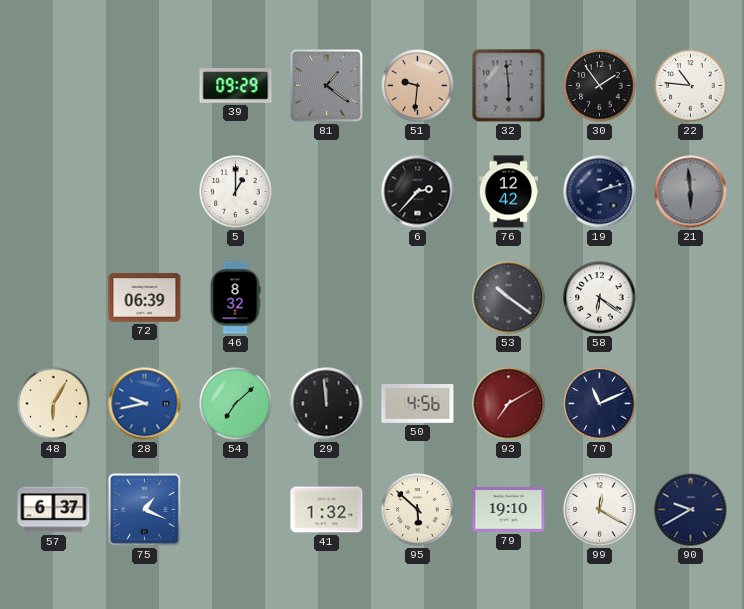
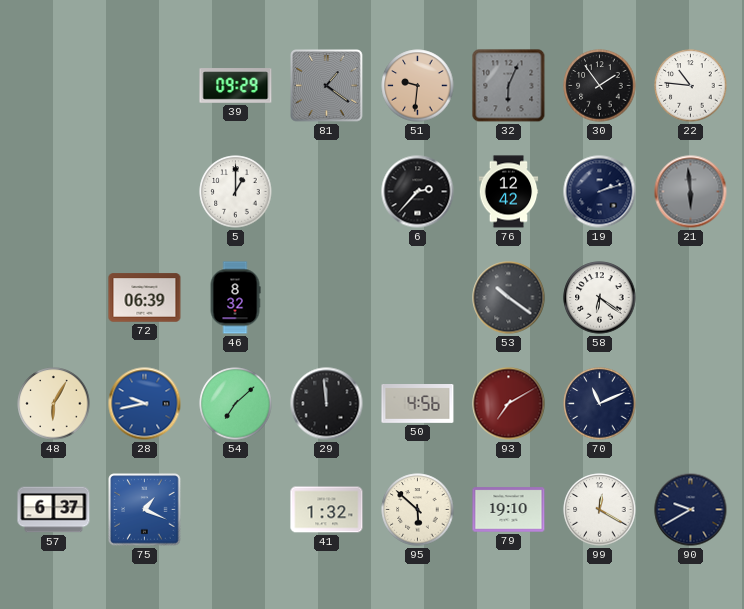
32: 5:59 -> 6:04
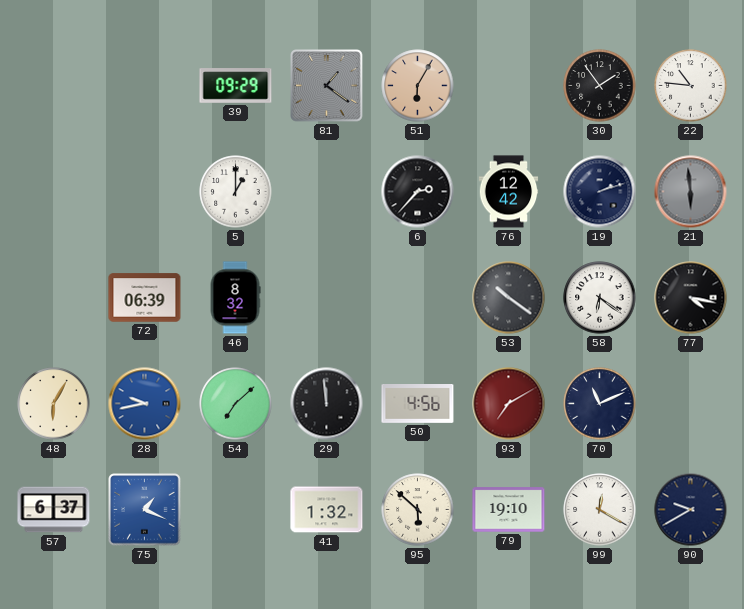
51: 9:31 -> 6:05
32: 6:04 -> none
77: none -> 4:17
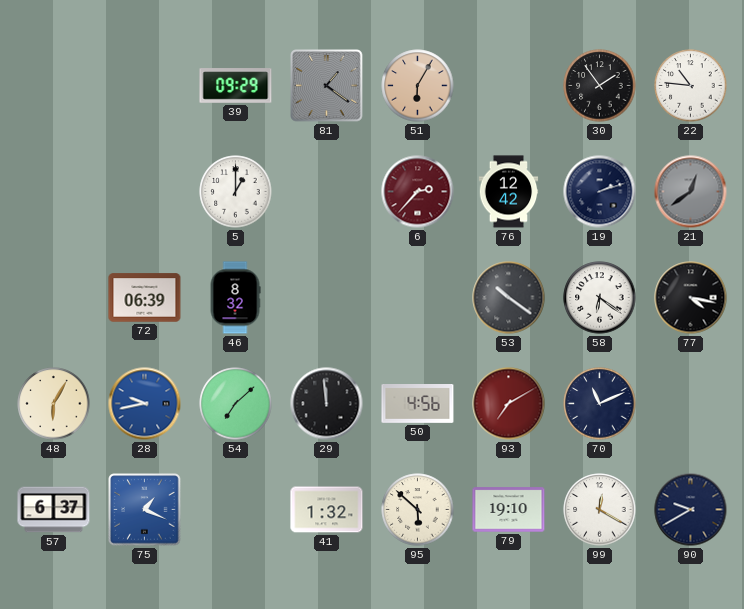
6 dial: black -> burgundy
21: 5:59 -> 12:39
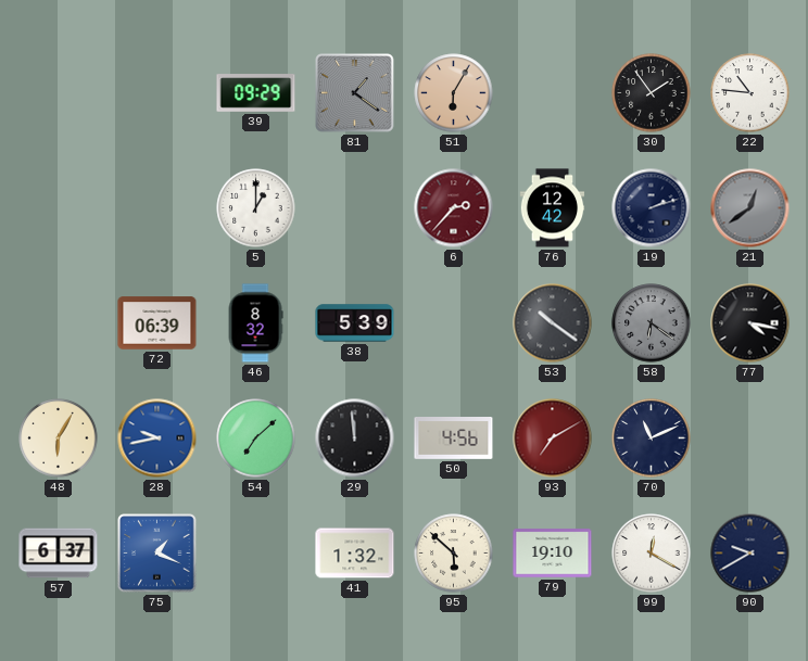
38: none -> 5:39
58 dial: white -> grey
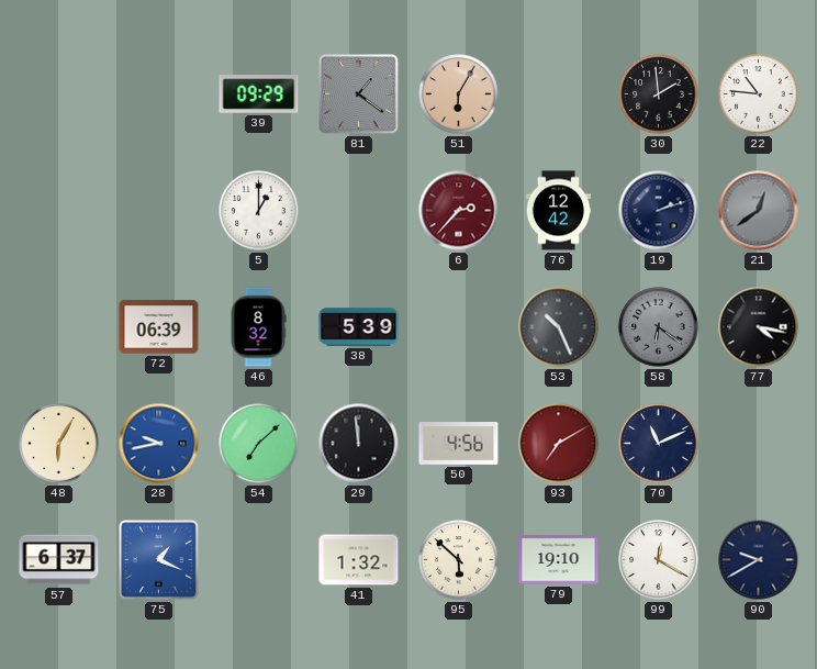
30: 1:54 -> 1:59
53: 10:21 -> 10:26
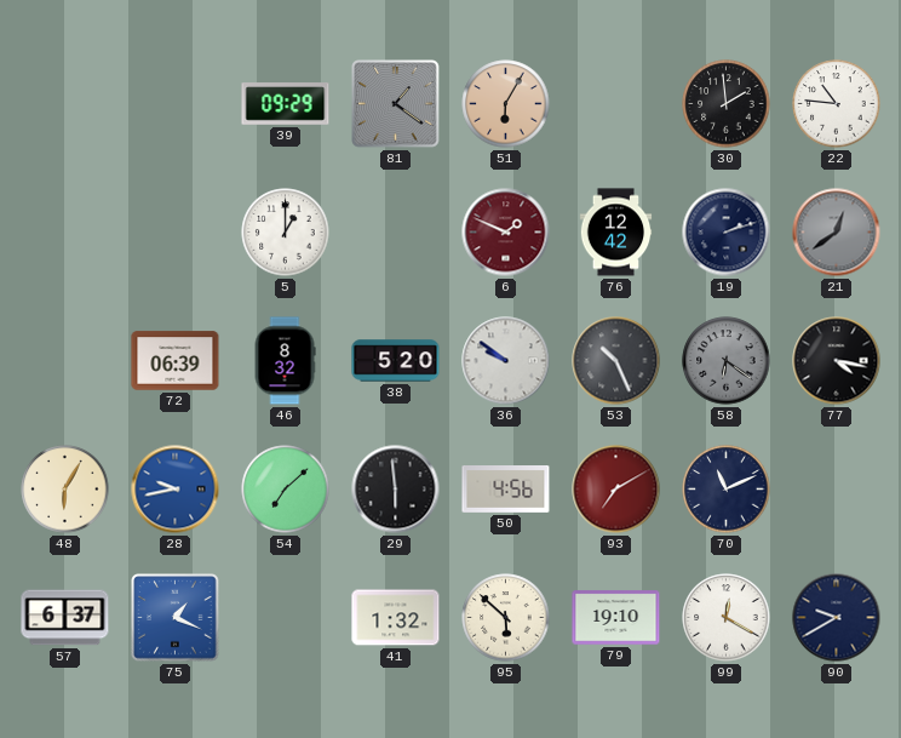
6: 2:37 -> 1:49
38: 5:39 -> 5:20
36: none -> 9:51
29: 11:59 -> 5:59
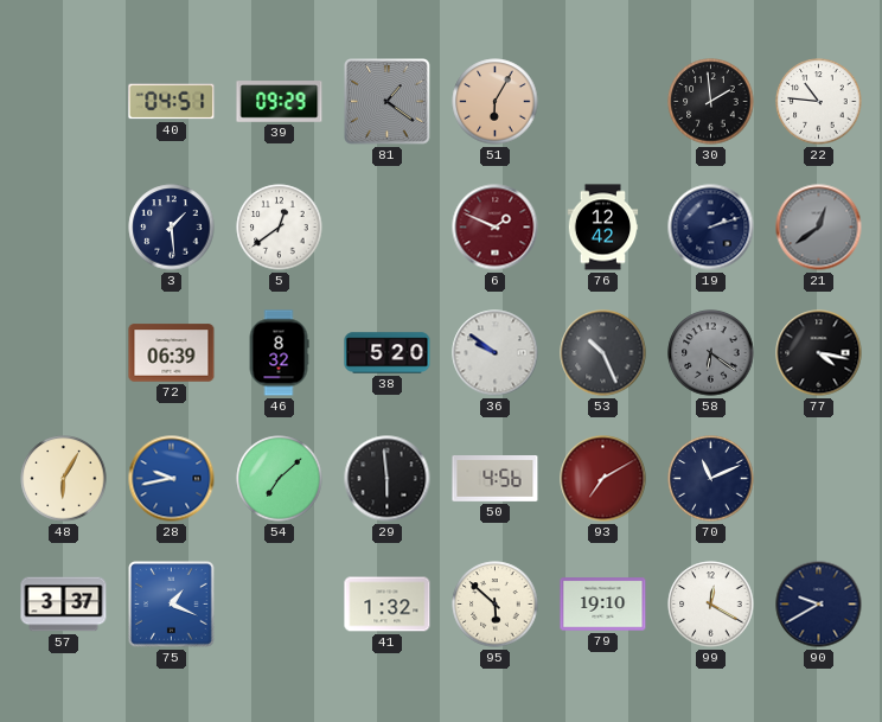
40: none -> 04:51
3: none -> 1:29
5: 1:00 -> 12:39
57: 6:37 -> 3:37
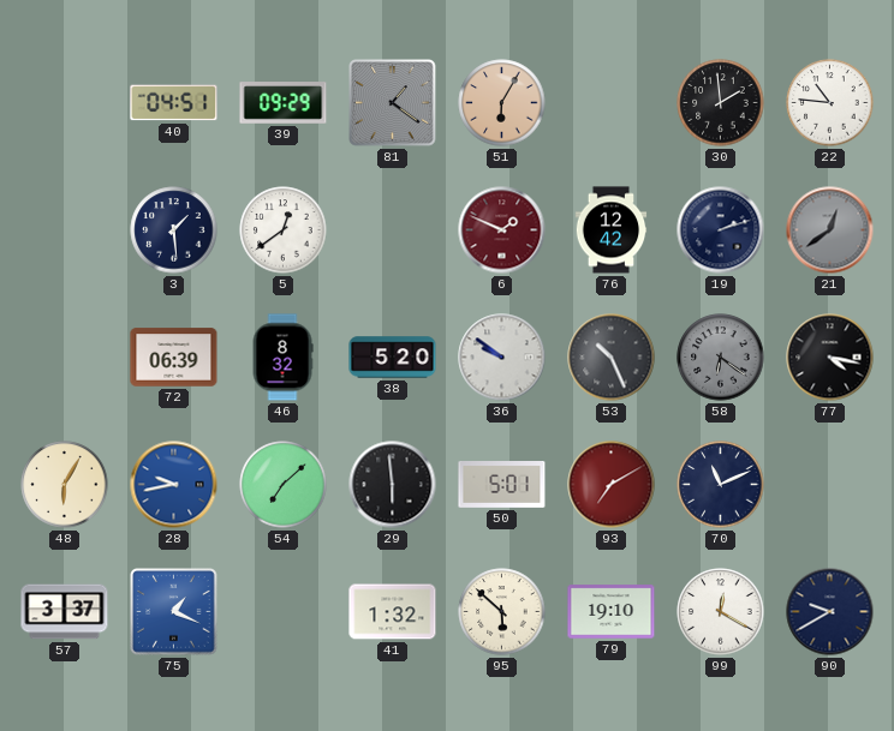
50: 4:56 -> 5:01
